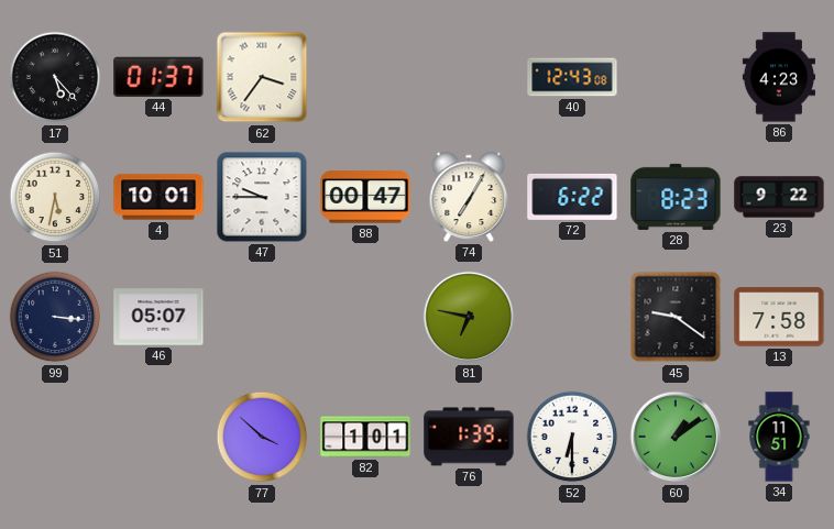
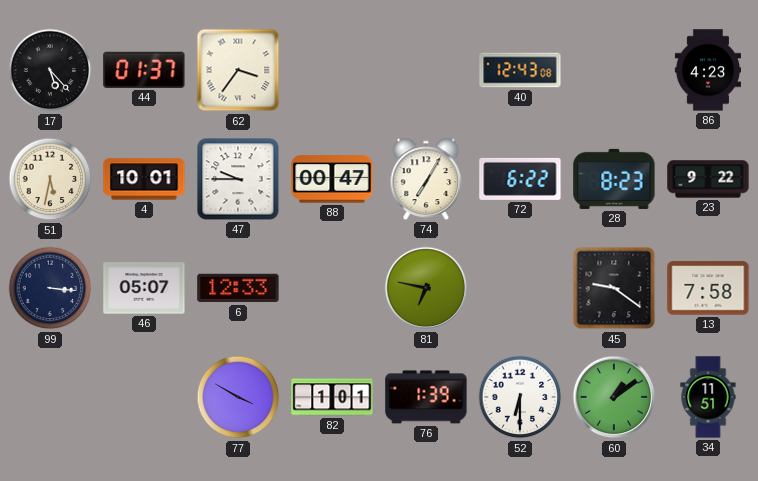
6: none -> 12:33
77: 3:52 -> 3:50
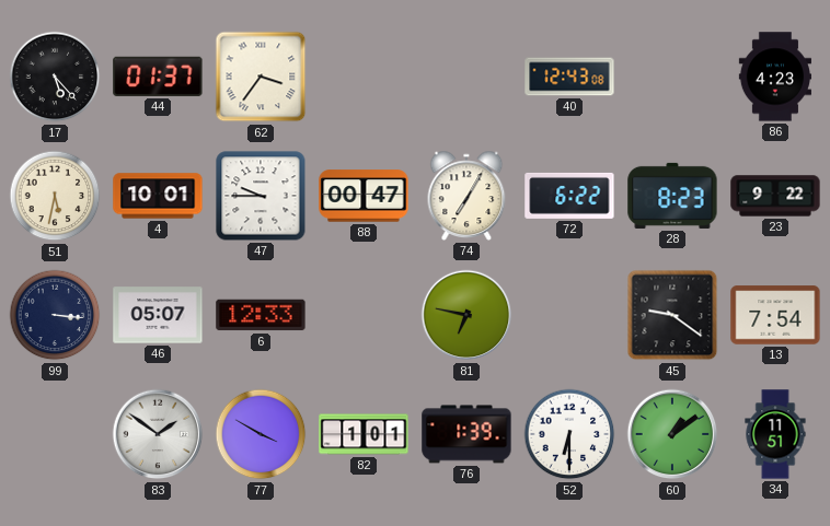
13: 7:58 -> 7:54
83: none -> 1:51
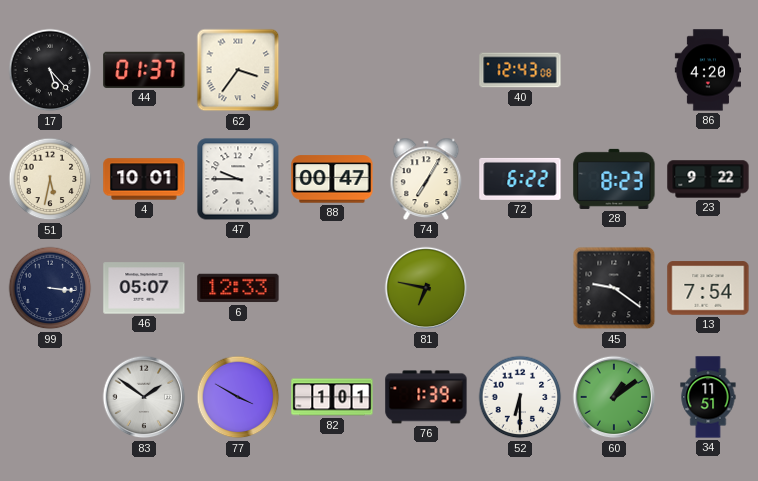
86: 4:23 -> 4:20
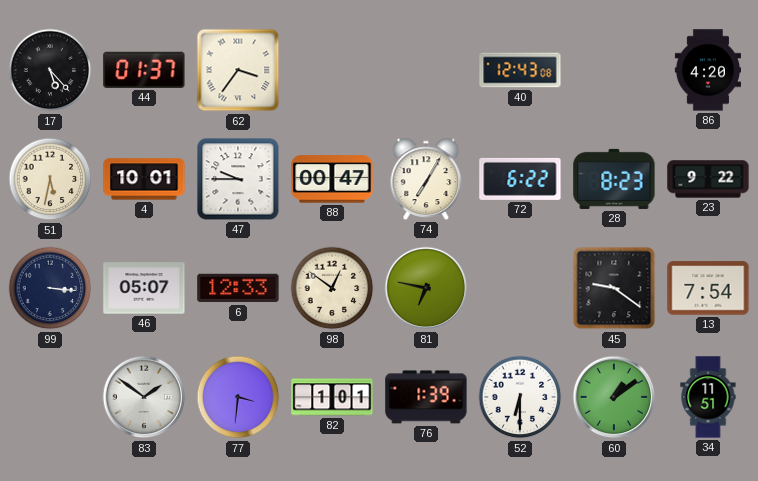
98: none -> 12:51
77: 3:50 -> 3:31
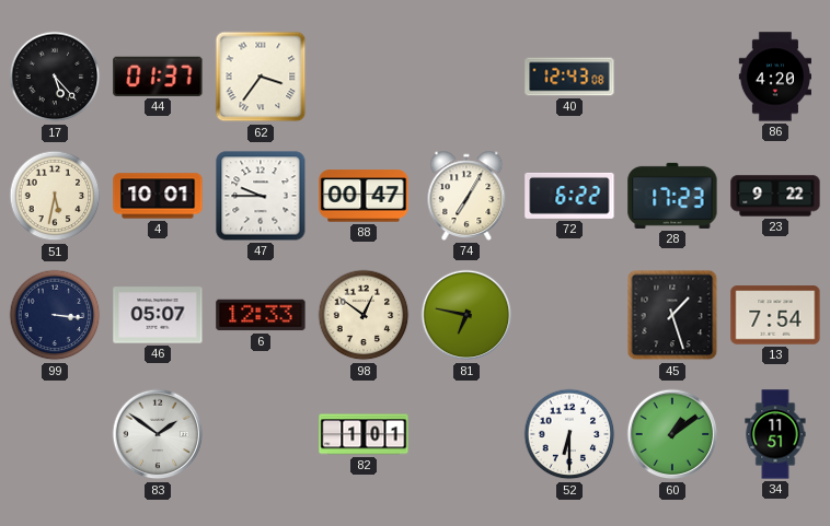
28: 8:23 -> 17:23
45: 9:21 -> 1:27
77: 3:31 -> none
76: 1:39 -> none
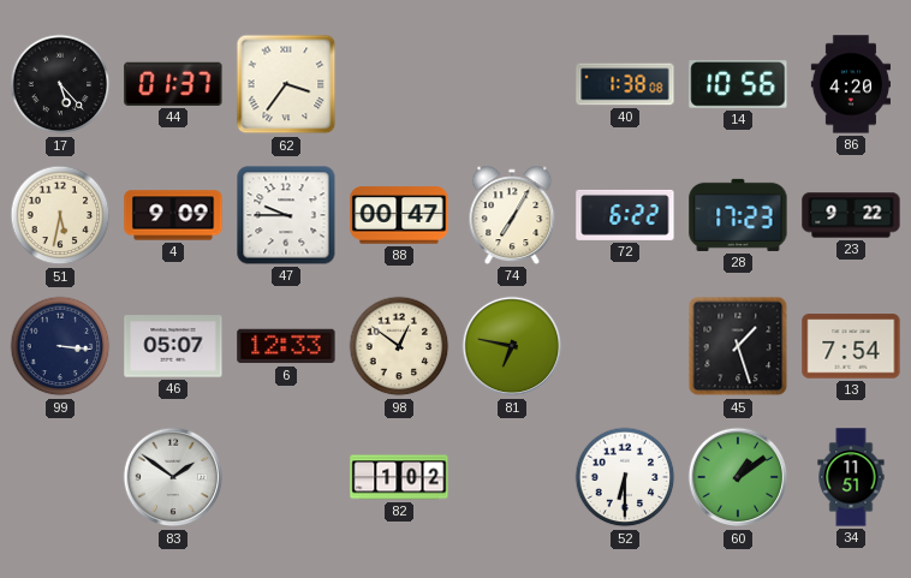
40: 12:43 -> 1:38
14: none -> 10:56
4: 10:01 -> 9:09
82: 1:01 -> 1:02
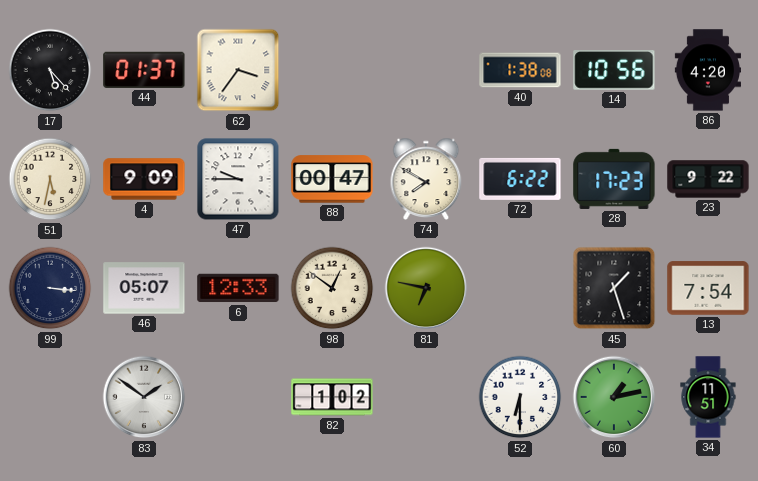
74: 7:05 -> 7:50
60: 1:09 -> 1:13
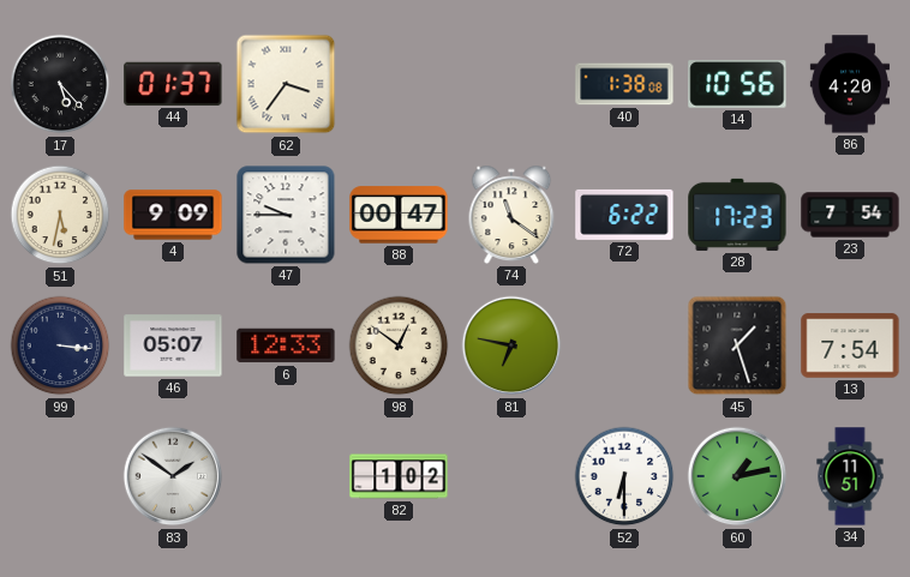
74: 7:50 -> 11:21
23: 9:22 -> 7:54
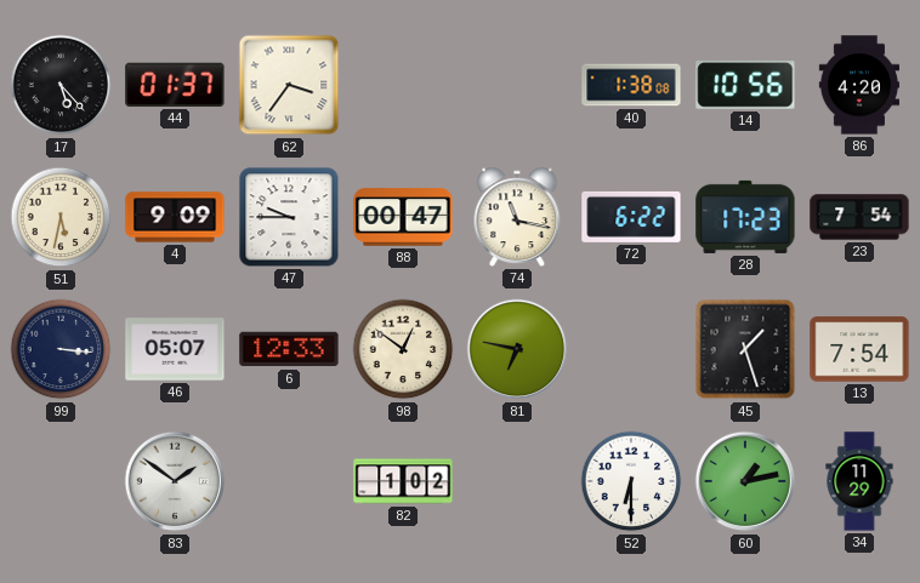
74: 11:21 -> 11:17
34: 11:51 -> 11:29
